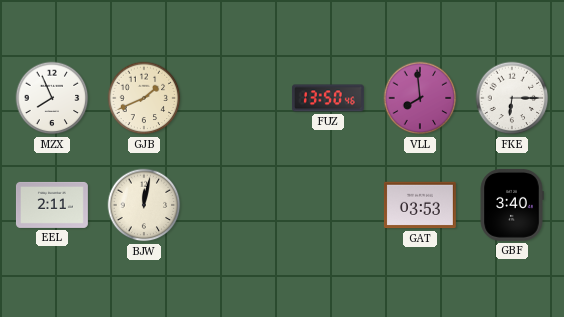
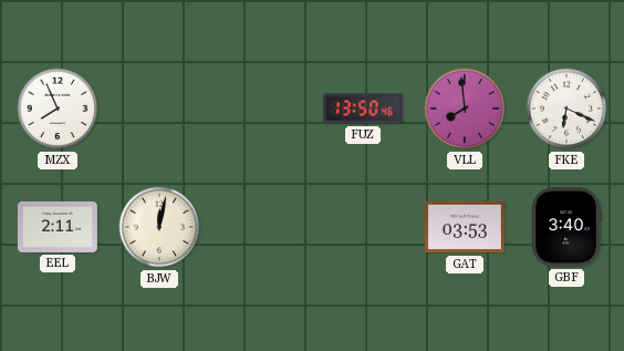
GJB: 1:41 -> none
FKE: 6:15 -> 6:19
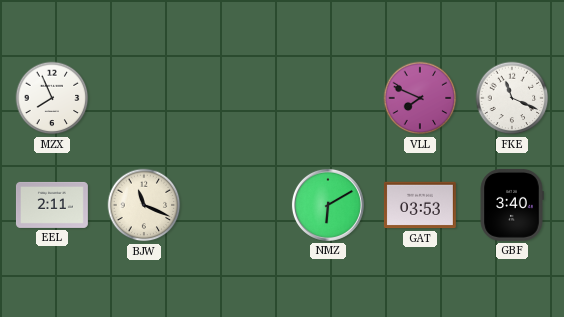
FUZ: 13:50 -> none
VLL: 7:59 -> 7:49
FKE: 6:19 -> 11:19
BJW: 12:02 -> 11:19
NMZ: none -> 6:10
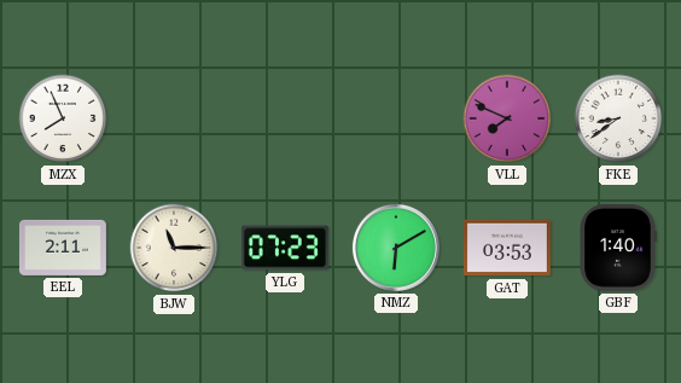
FKE: 11:19 -> 8:39
BJW: 11:19 -> 11:15
YLG: none -> 07:23
GBF: 3:40 -> 1:40
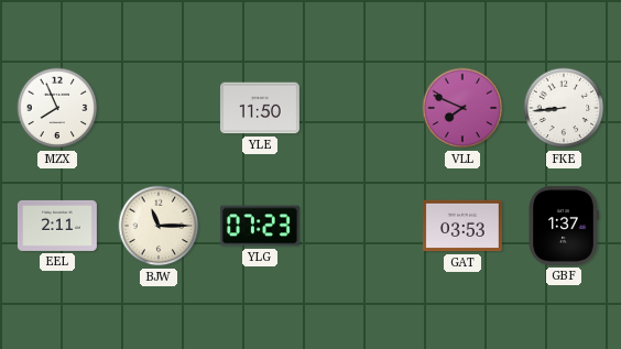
YLE: none -> 11:50
FKE: 8:39 -> 8:44
NMZ: 6:10 -> none
GBF: 1:40 -> 1:37
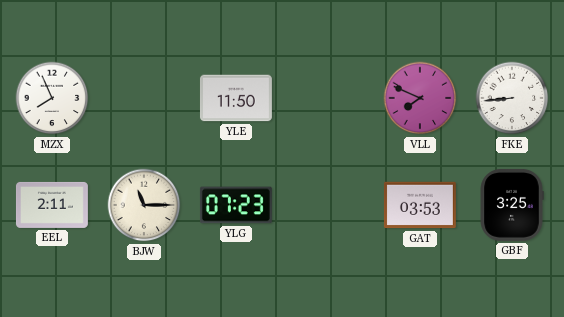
GBF: 1:37 -> 3:25
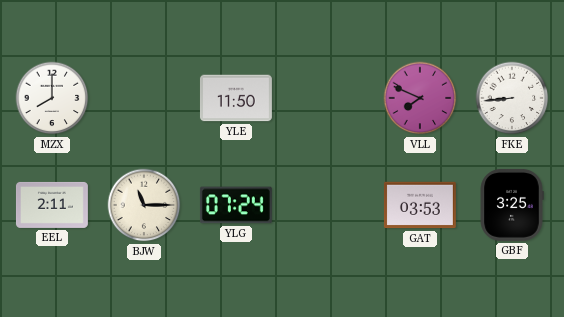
MZX: 7:56 -> 8:00
YLG: 07:23 -> 07:24
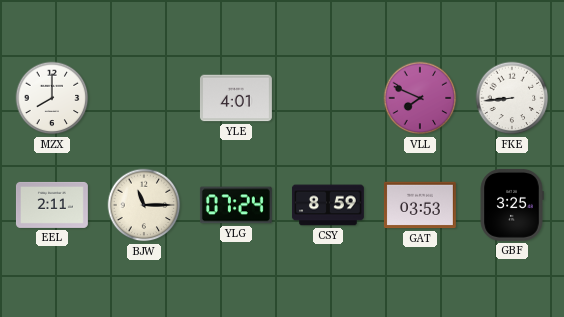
YLE: 11:50 -> 4:01
CSY: none -> 8:59
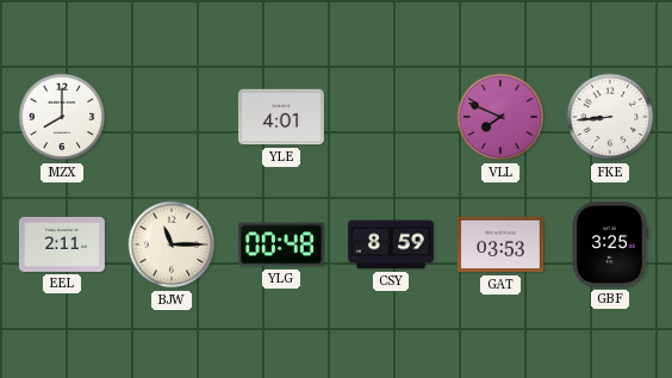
YLG: 07:24 -> 00:48
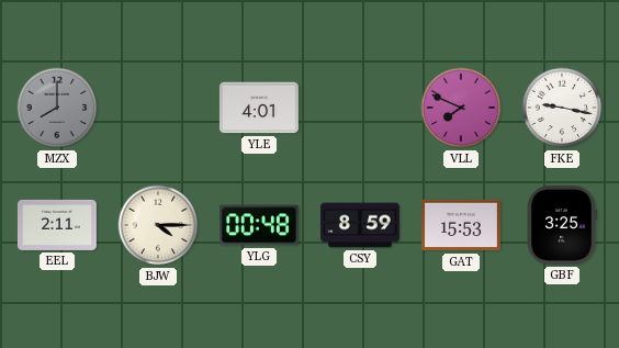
MZX dial: white -> grey
FKE: 8:44 -> 9:17
BJW: 11:15 -> 4:15
GAT: 03:53 -> 15:53
